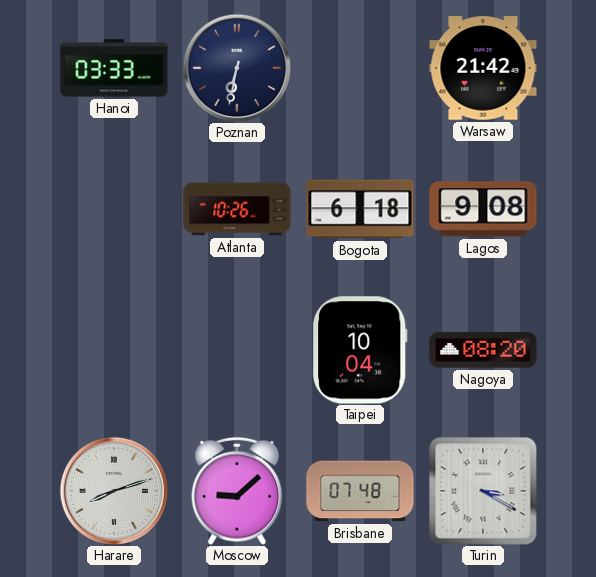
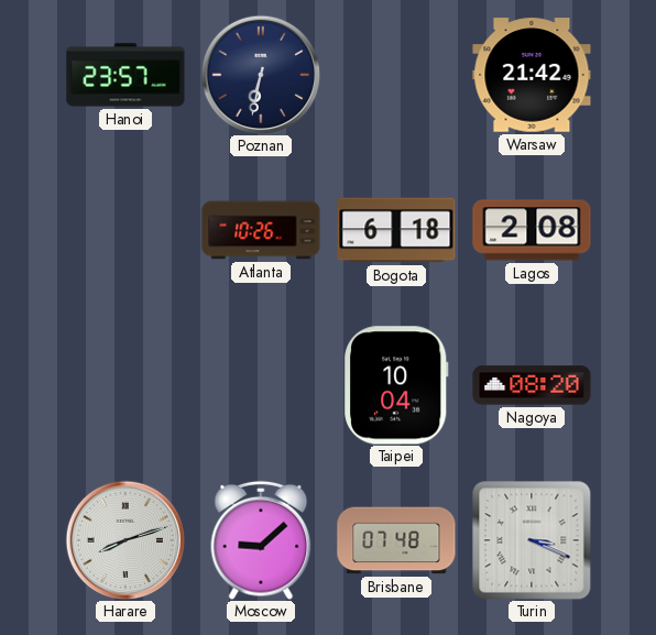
Hanoi: 03:33 -> 23:57
Lagos: 9:08 -> 2:08
Turin: 3:20 -> 3:19
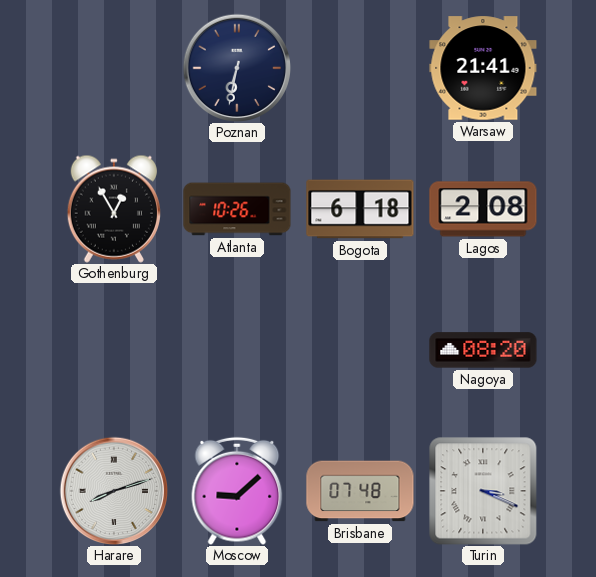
Hanoi: 23:57 -> none
Warsaw: 21:42 -> 21:41
Gothenburg: none -> 12:55
Taipei: 10:04 -> none
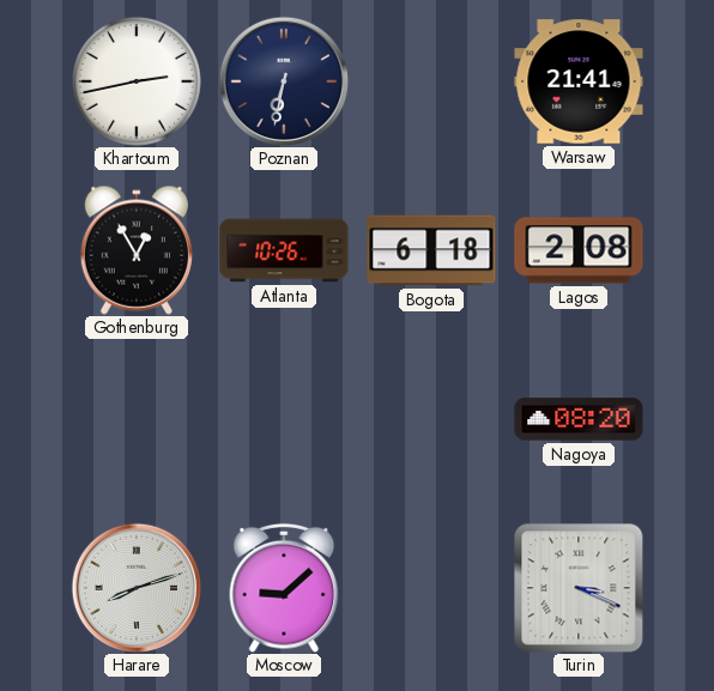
Khartoum: none -> 2:43
Brisbane: 07:48 -> none
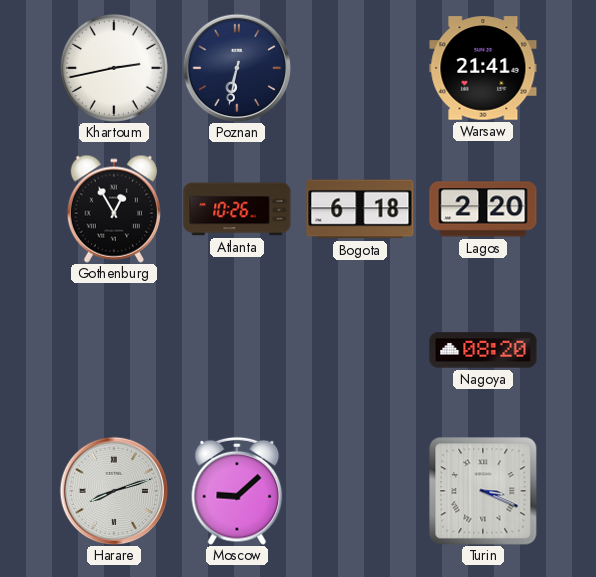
Lagos: 2:08 -> 2:20
